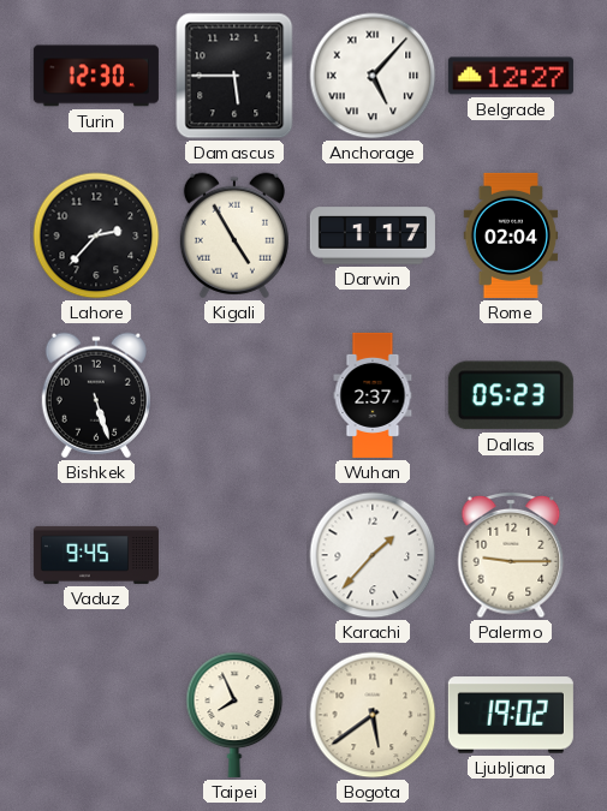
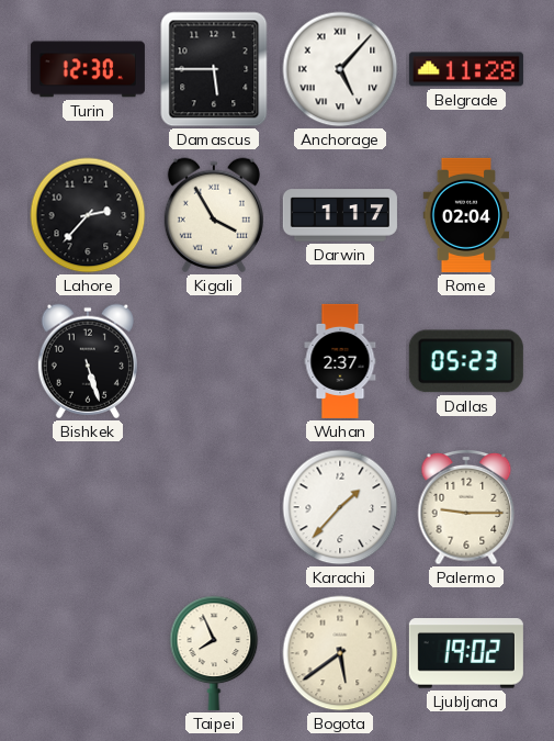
Belgrade: 12:27 -> 11:28
Kigali: 4:55 -> 3:55
Vaduz: 9:45 -> none
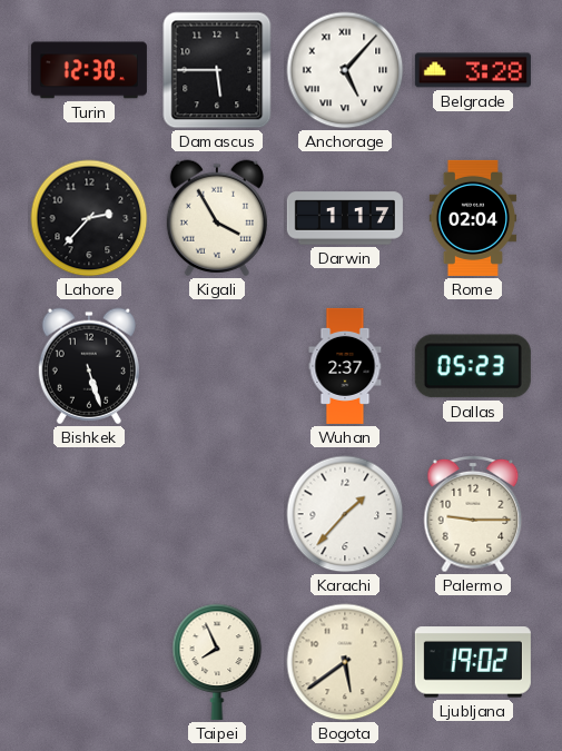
Belgrade: 11:28 -> 3:28
